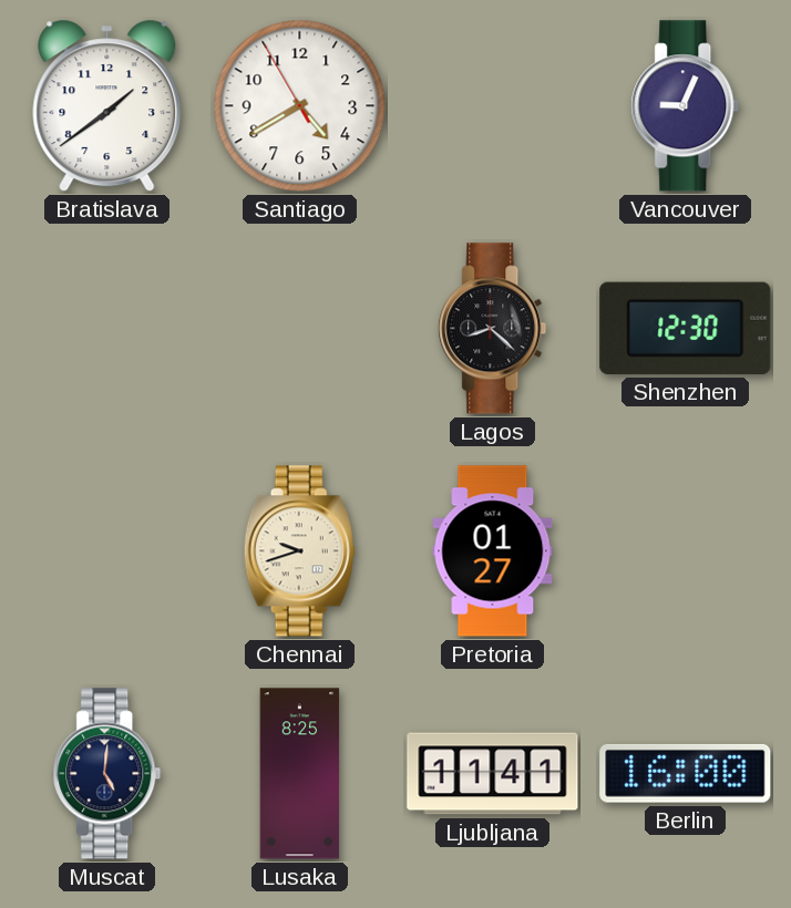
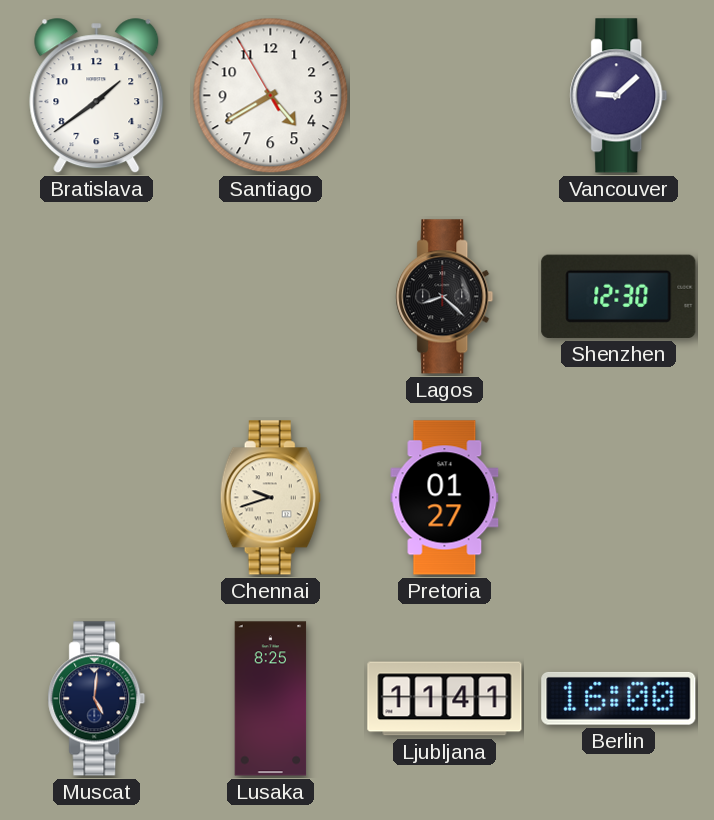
Vancouver: 9:04 -> 9:08
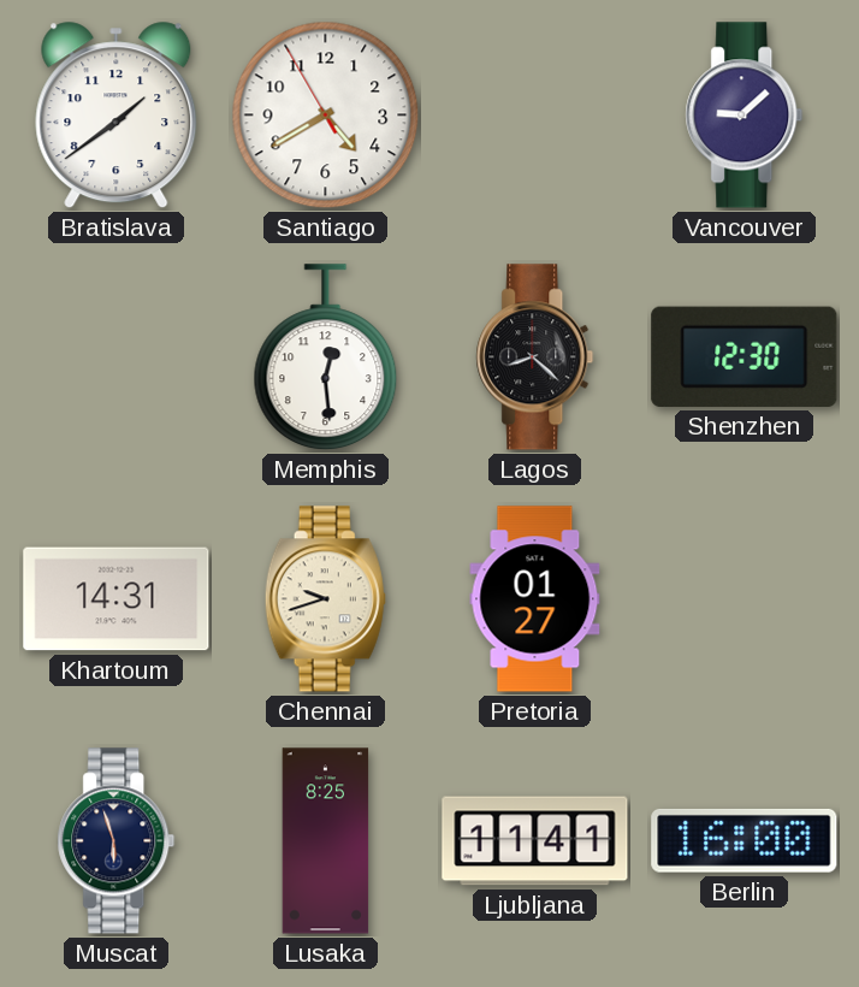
Memphis: none -> 12:29
Khartoum: none -> 14:31
Muscat: 5:01 -> 5:57
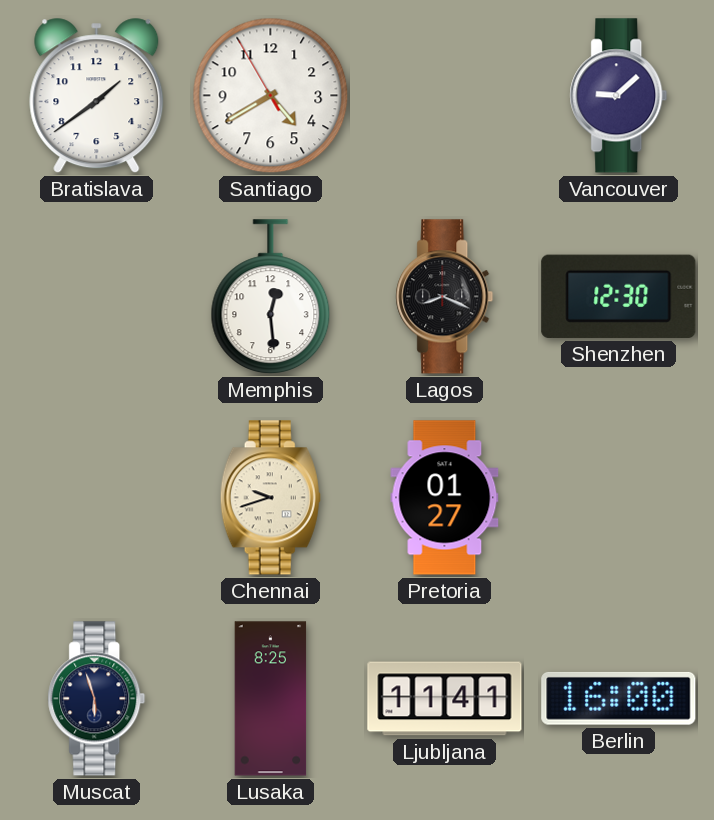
Lagos: 8:22 -> 8:19
Khartoum: 14:31 -> none
